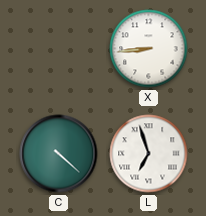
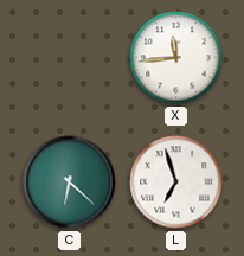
X: 8:44 -> 11:44
C: 4:22 -> 6:22
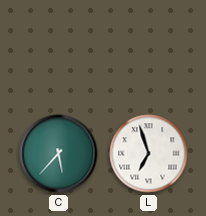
X: 11:44 -> none
C: 6:22 -> 5:37
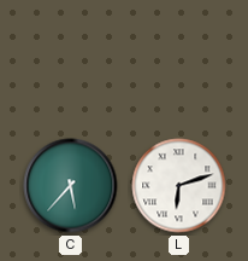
L: 6:57 -> 6:12
